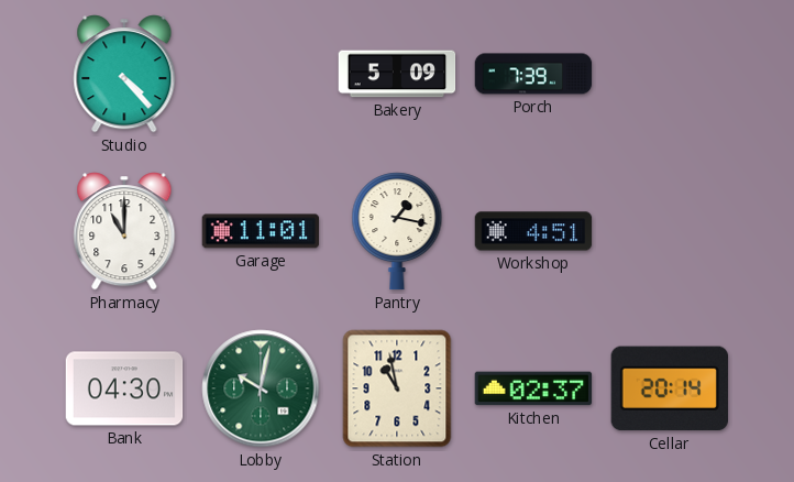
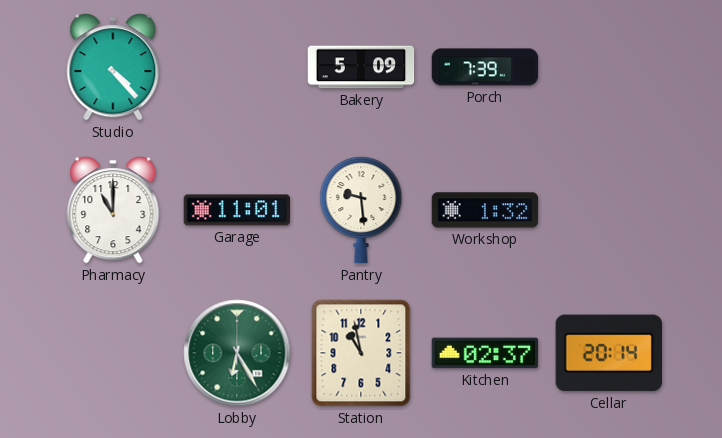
Pantry: 1:17 -> 9:29
Workshop: 4:51 -> 1:32
Bank: 04:30 -> none
Lobby: 10:02 -> 6:25
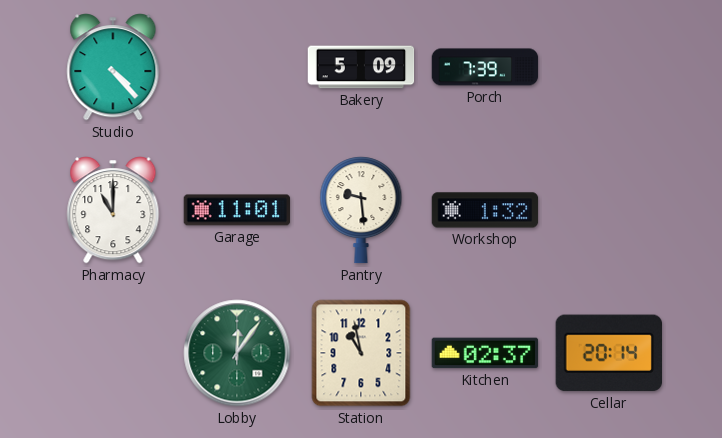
Lobby: 6:25 -> 12:06
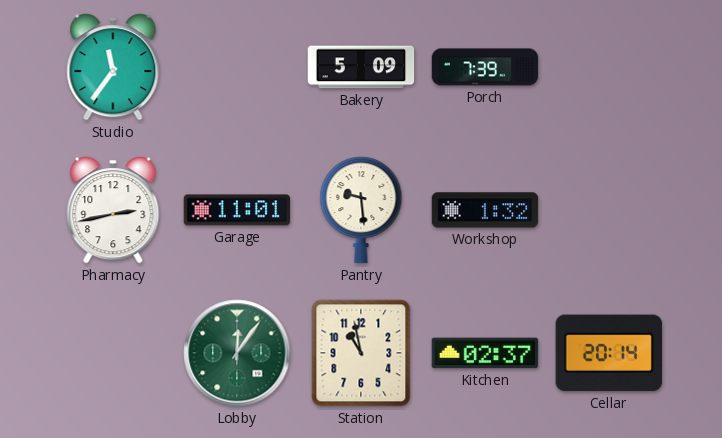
Studio: 4:23 -> 11:36
Pharmacy: 11:00 -> 2:43
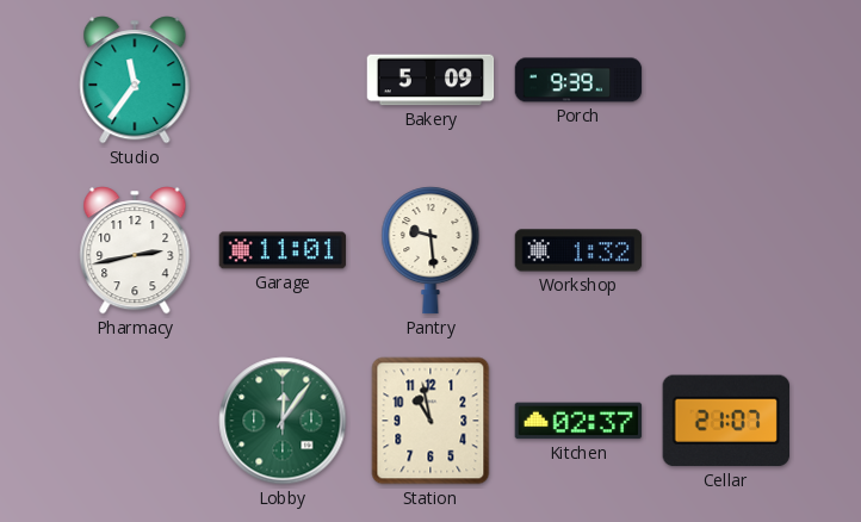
Porch: 7:39 -> 9:39
Cellar: 20:14 -> 21:07
